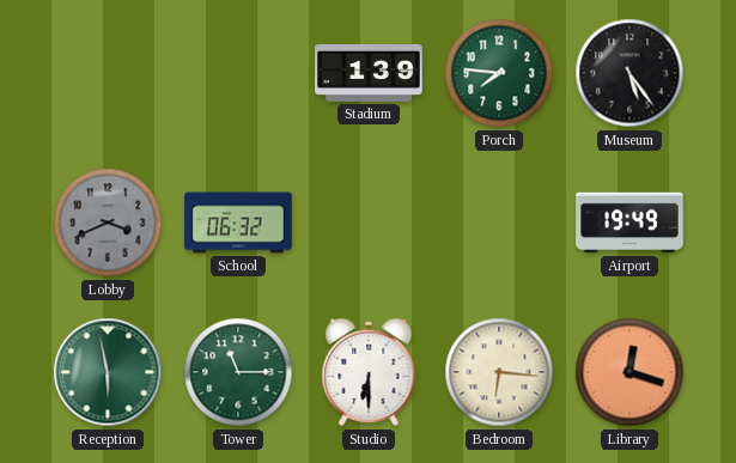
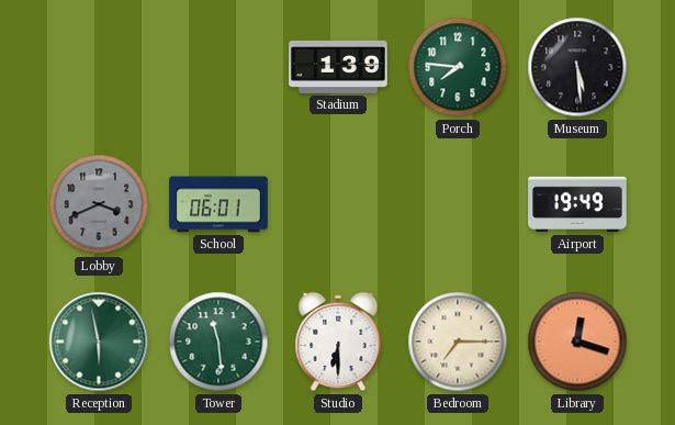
Museum: 5:24 -> 5:29
School: 06:32 -> 06:01
Tower: 11:15 -> 11:29
Bedroom: 6:16 -> 7:15
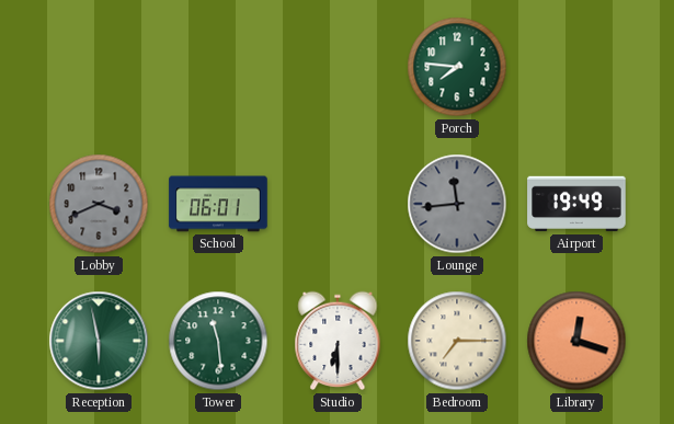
Stadium: 1:39 -> none
Museum: 5:29 -> none
Lounge: none -> 11:44
